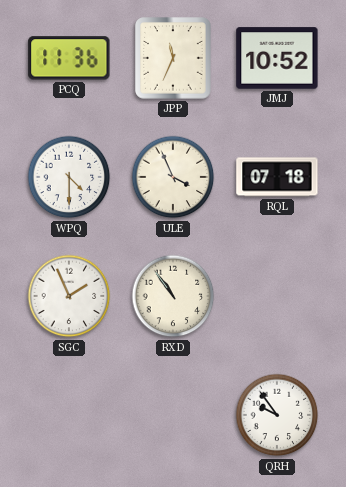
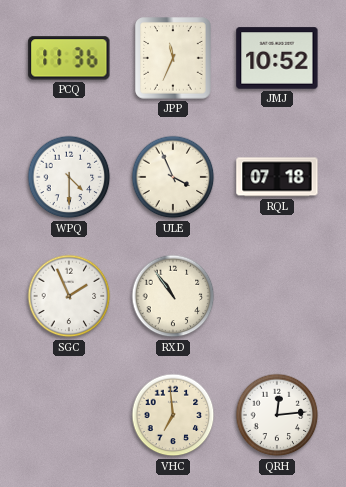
VHC: none -> 6:59
QRH: 9:54 -> 12:14
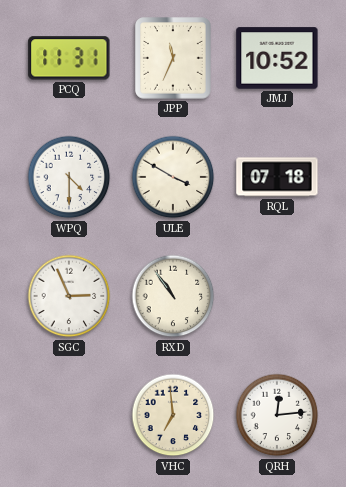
PCQ: 11:36 -> 11:31
ULE: 3:56 -> 3:50
SGC: 1:56 -> 2:56
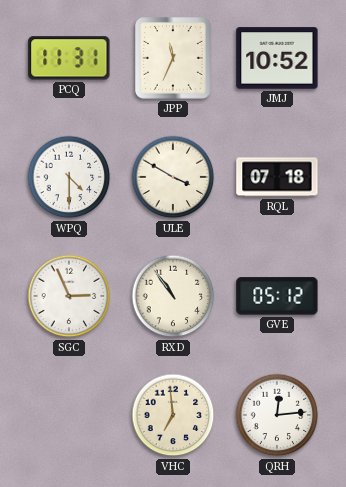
GVE: none -> 05:12
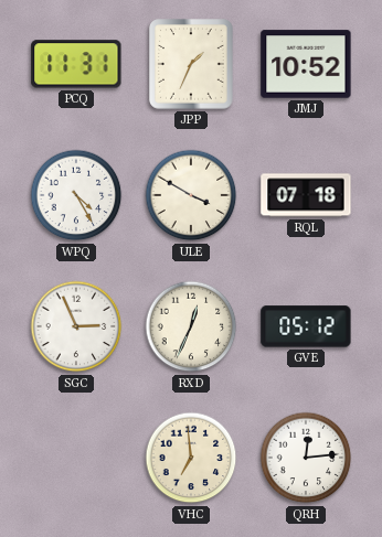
JPP: 11:34 -> 1:34
WPQ: 4:30 -> 4:25
RXD: 10:54 -> 12:34
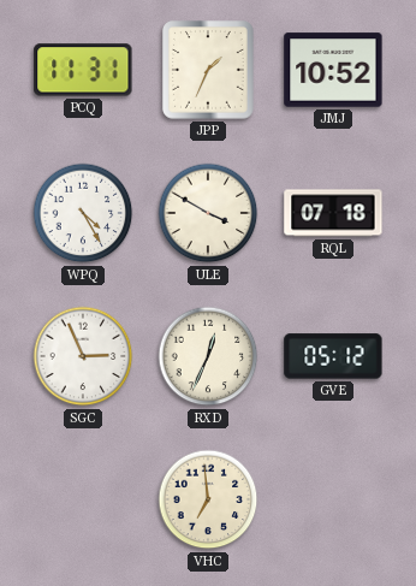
QRH: 12:14 -> none
